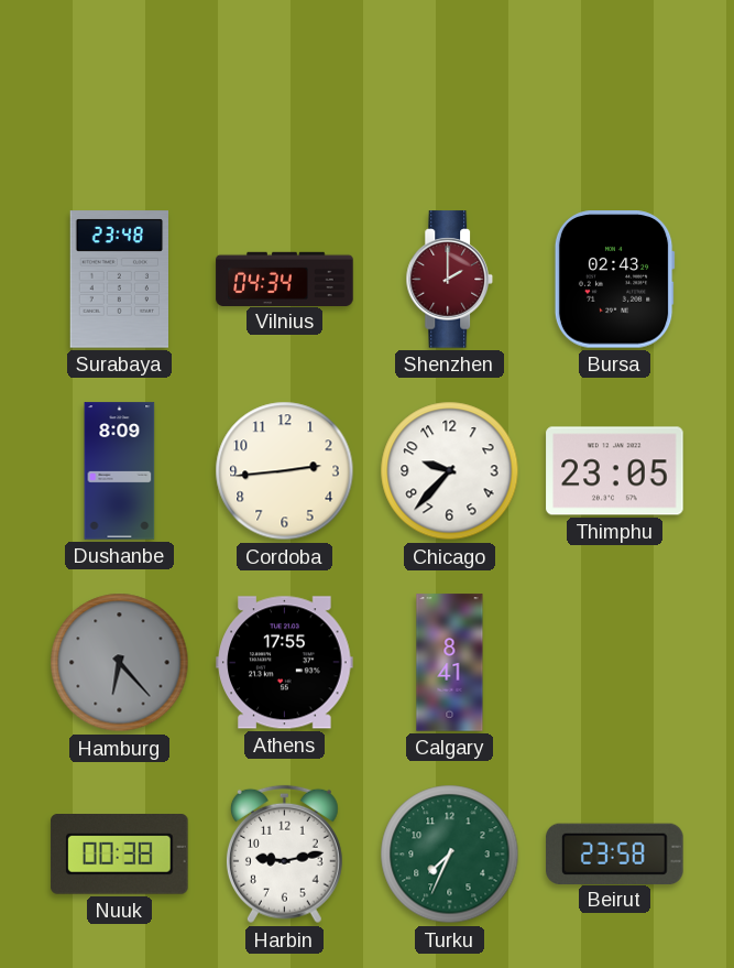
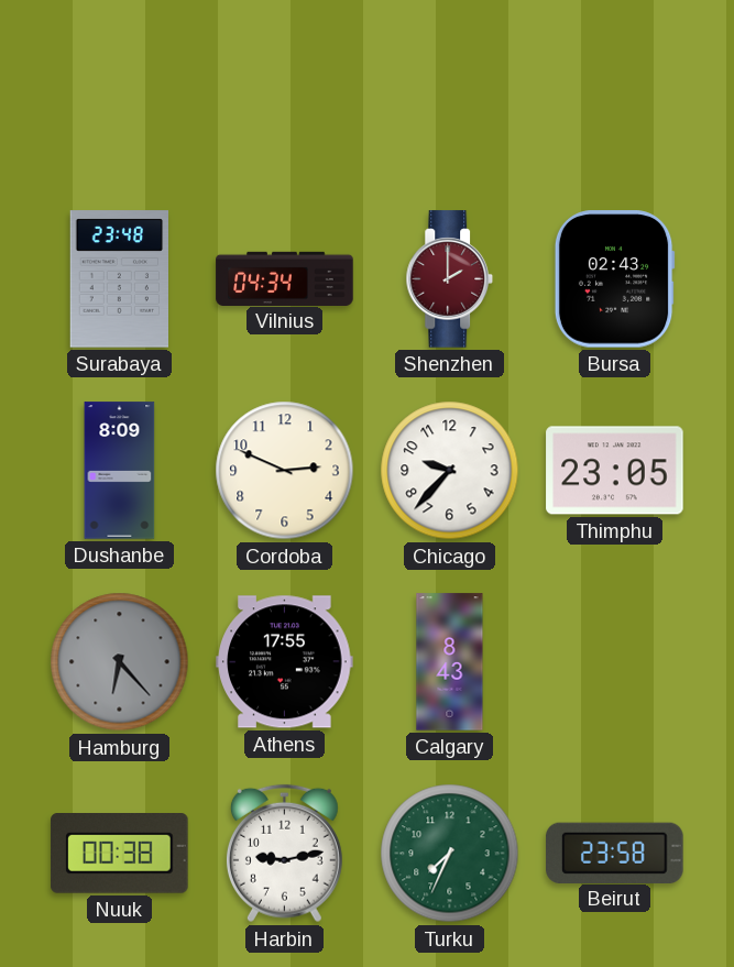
Cordoba: 2:44 -> 2:49
Calgary: 8:41 -> 8:43
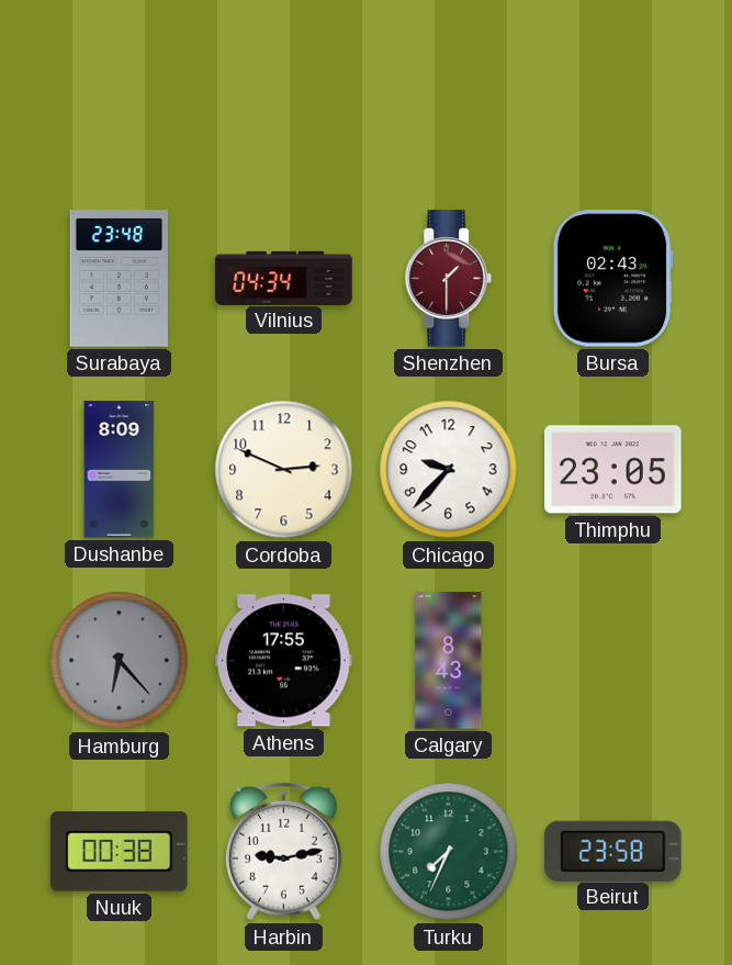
Shenzhen: 2:00 -> 1:30
